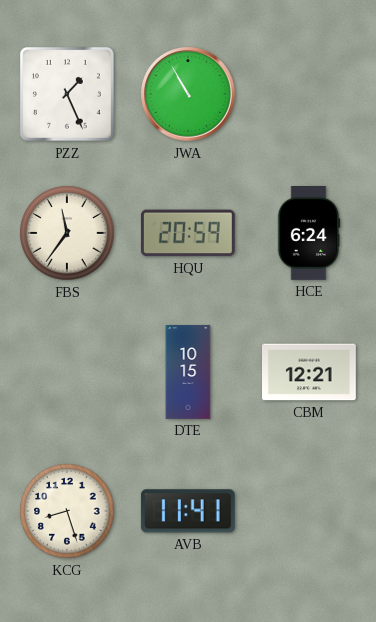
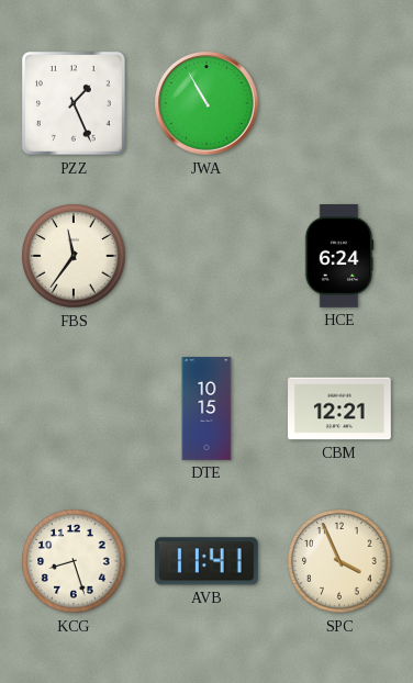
HQU: 20:59 -> none
SPC: none -> 3:56
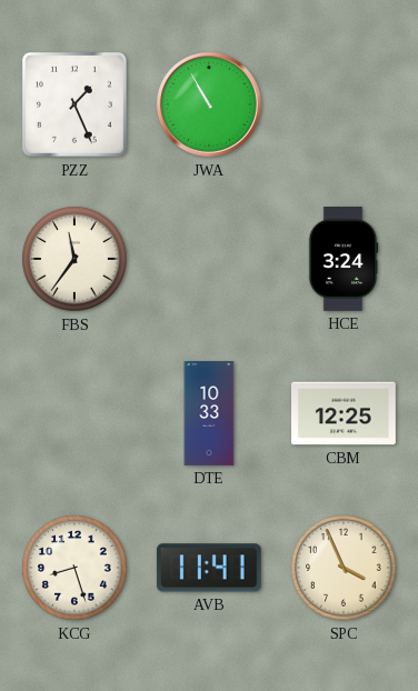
HCE: 6:24 -> 3:24
DTE: 10:15 -> 10:33
CBM: 12:21 -> 12:25
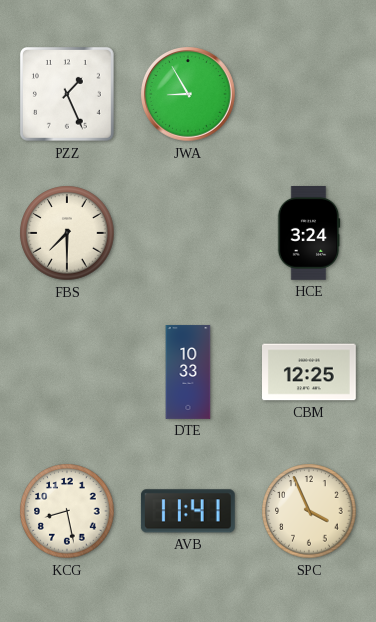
JWA: 10:55 -> 8:55
FBS: 11:36 -> 7:30
KCG: 8:27 -> 8:28
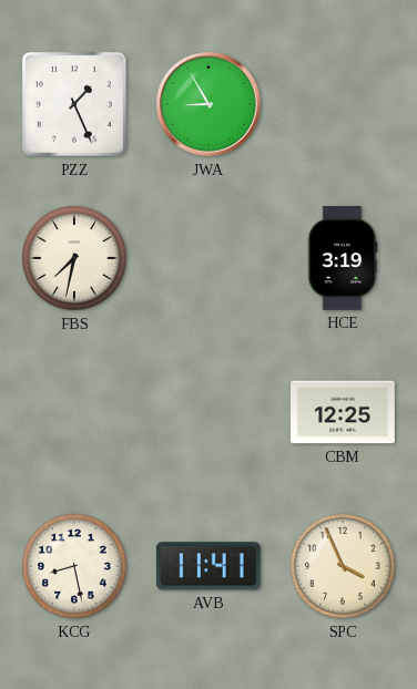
FBS: 7:30 -> 7:32
HCE: 3:24 -> 3:19
DTE: 10:33 -> none
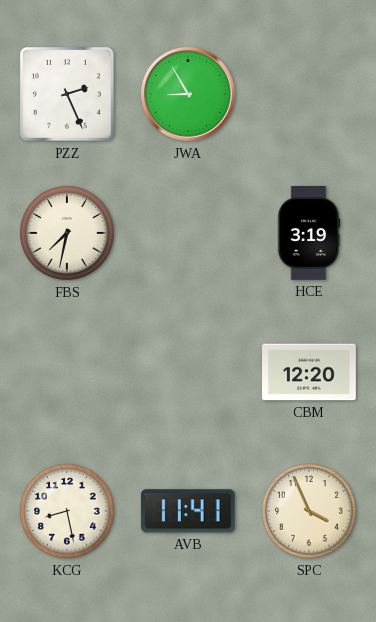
PZZ: 1:26 -> 2:26
CBM: 12:25 -> 12:20
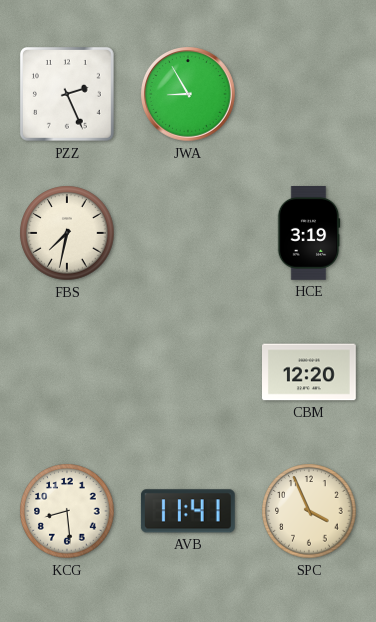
KCG: 8:28 -> 8:29
